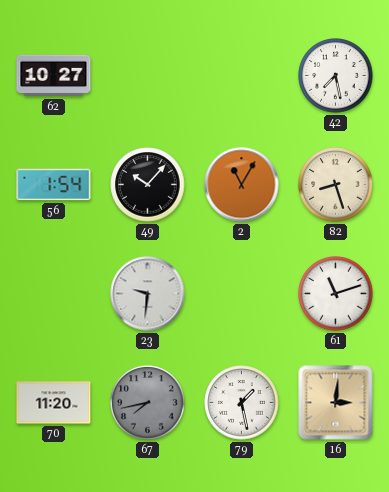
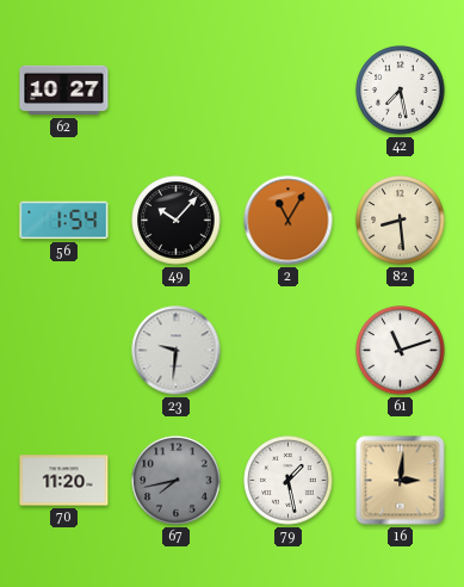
82: 8:27 -> 8:29
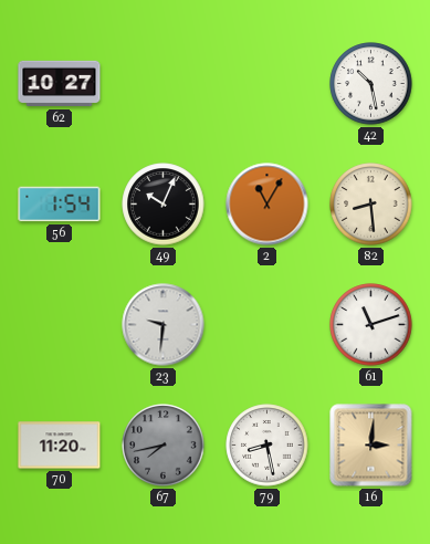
42: 7:28 -> 10:28
49: 10:07 -> 10:04
79: 1:28 -> 8:28
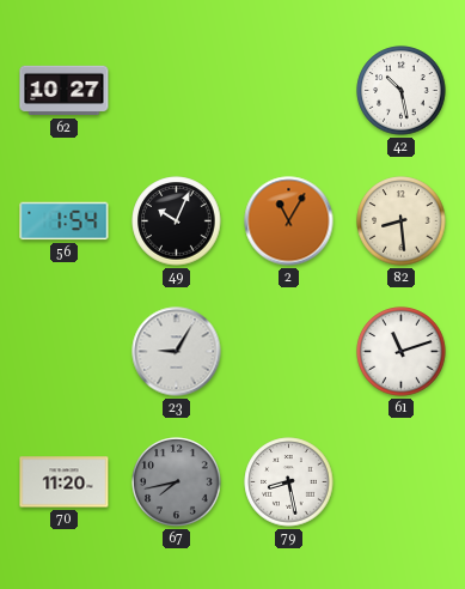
23: 9:31 -> 9:05
16: 3:01 -> none
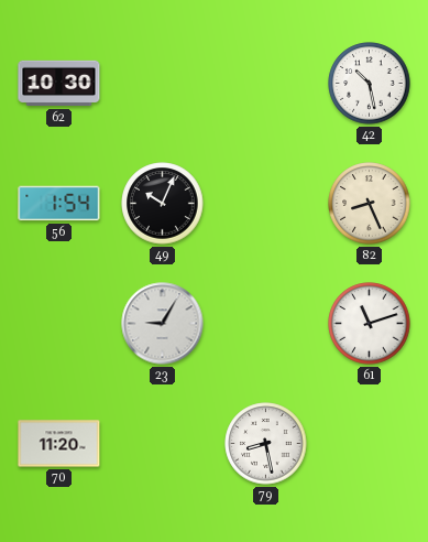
62: 10:27 -> 10:30
2: 11:05 -> none
82: 8:29 -> 8:26
67: 7:43 -> none
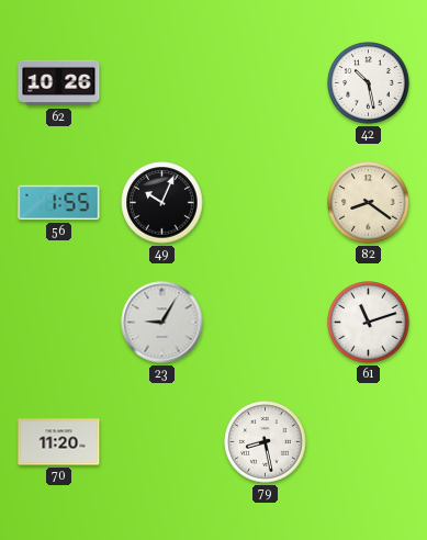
62: 10:30 -> 10:26
56: 1:54 -> 1:55
82: 8:26 -> 8:21
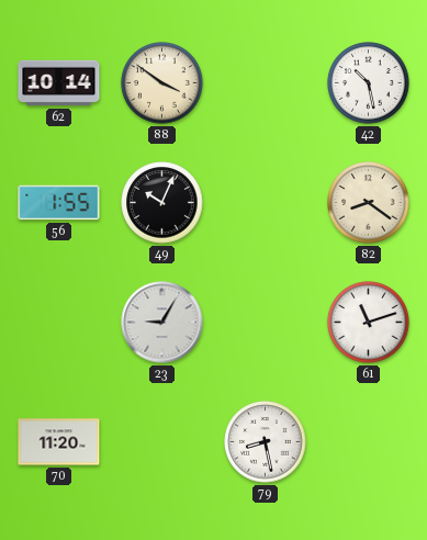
62: 10:26 -> 10:14
88: none -> 3:51
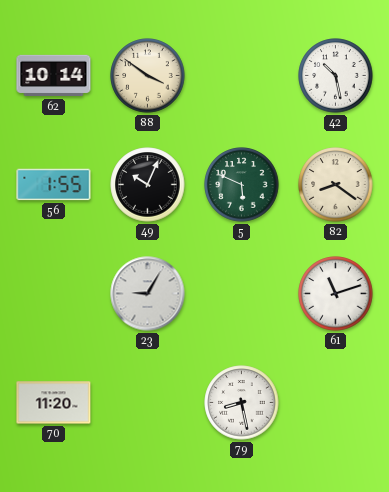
5: none -> 5:49
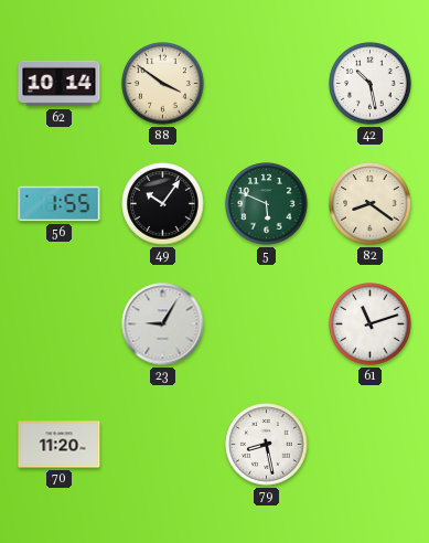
49: 10:04 -> 10:06
